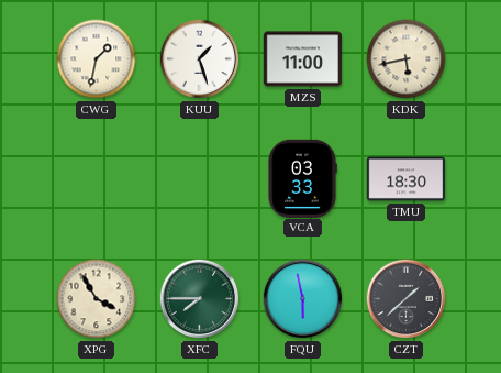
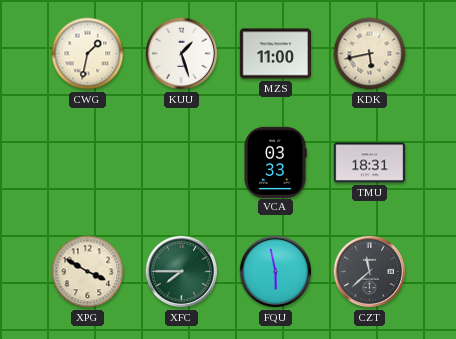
TMU: 18:30 -> 18:31
XPG: 3:55 -> 3:50
CZT: 1:38 -> 11:38
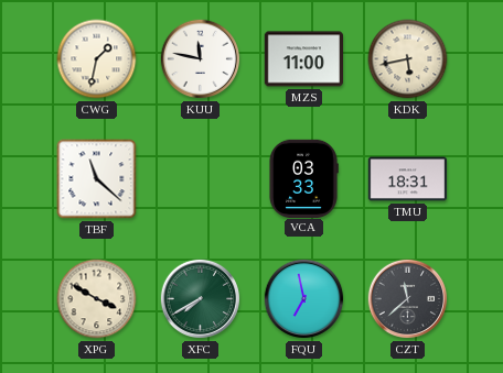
KUU: 1:27 -> 11:47
TBF: none -> 11:22
XFC: 7:45 -> 7:40
FQU: 5:58 -> 6:58
